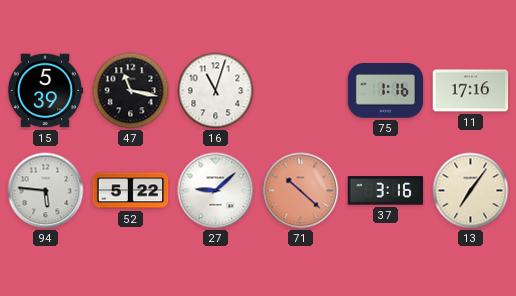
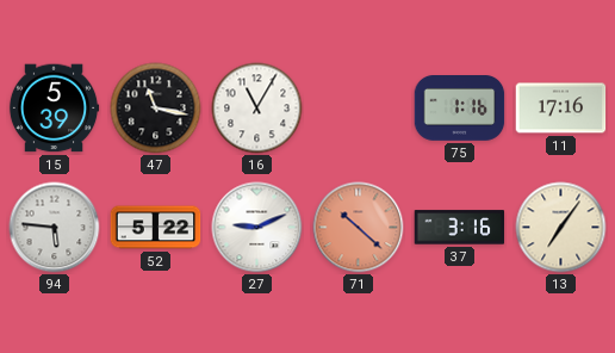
16: 11:03 -> 11:05
27: 9:08 -> 9:11
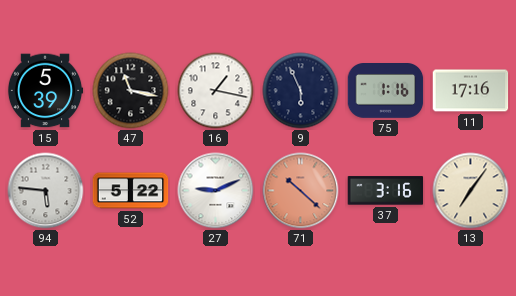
16: 11:05 -> 1:17
9: none -> 5:56
